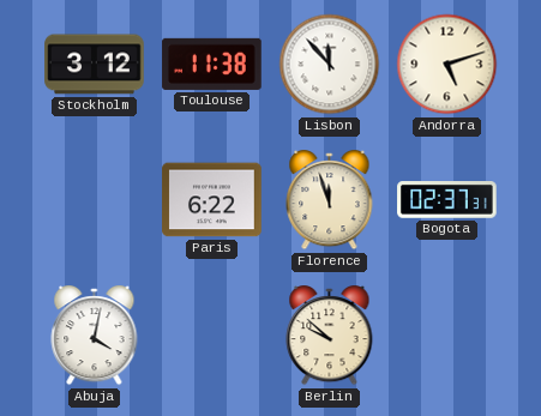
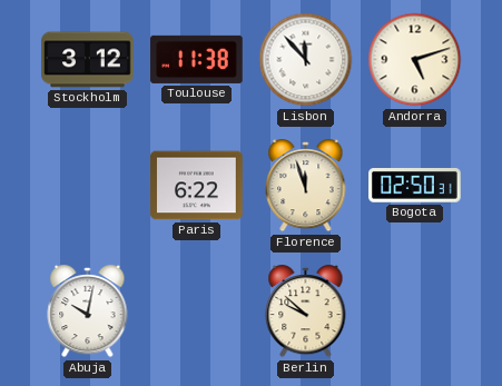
Bogota: 02:37 -> 02:50
Abuja: 4:02 -> 10:02
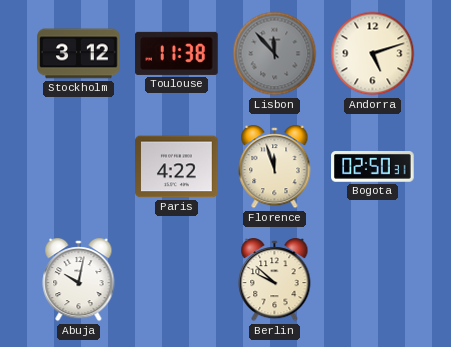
Lisbon dial: white -> grey
Paris: 6:22 -> 4:22
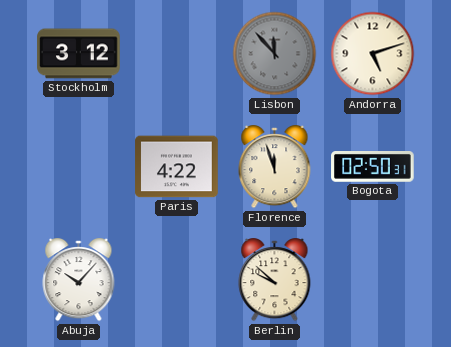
Toulouse: 11:38 -> none
Abuja: 10:02 -> 10:07
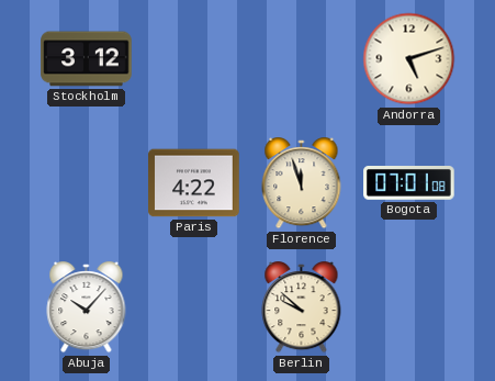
Lisbon: 11:53 -> none
Bogota: 02:50 -> 07:01
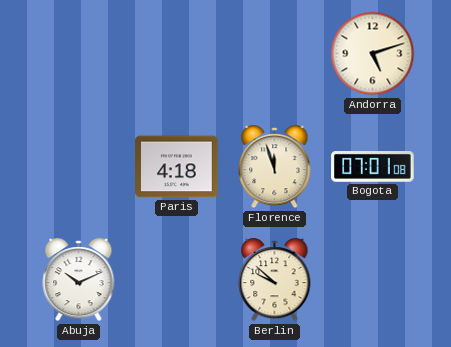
Stockholm: 3:12 -> none
Paris: 4:22 -> 4:18
Abuja: 10:07 -> 10:11
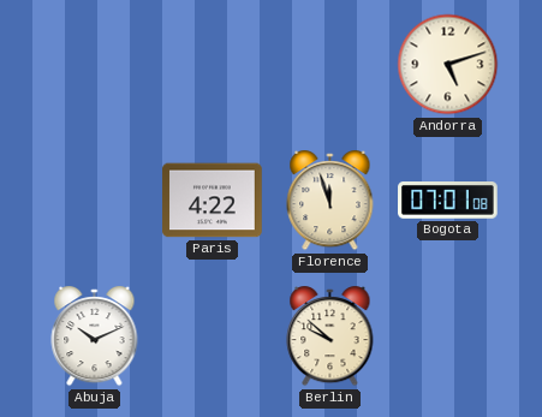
Paris: 4:18 -> 4:22
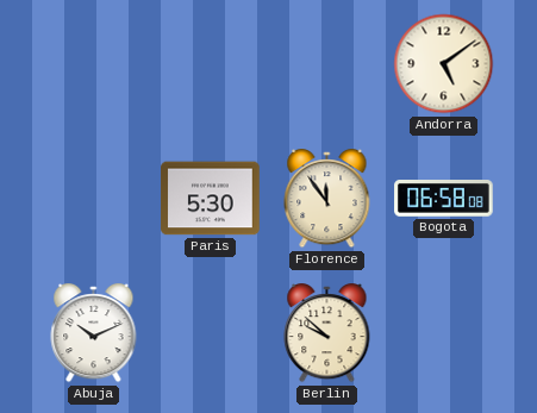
Andorra: 5:12 -> 5:09
Paris: 4:22 -> 5:30
Florence: 11:57 -> 11:54
Bogota: 07:01 -> 06:58
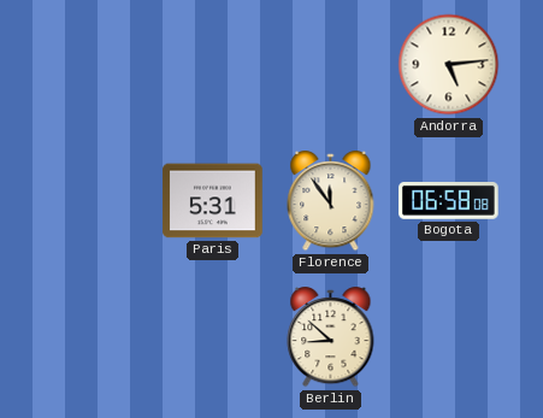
Andorra: 5:09 -> 5:14
Paris: 5:30 -> 5:31
Abuja: 10:11 -> none
Berlin: 9:52 -> 8:52
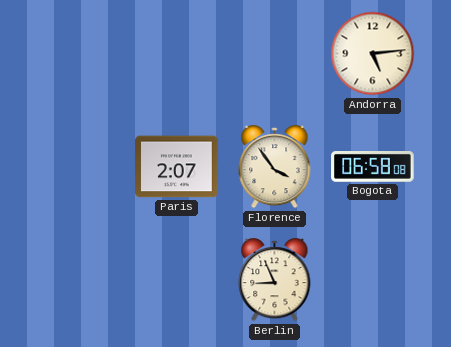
Paris: 5:31 -> 2:07
Florence: 11:54 -> 3:54
Berlin: 8:52 -> 8:56
